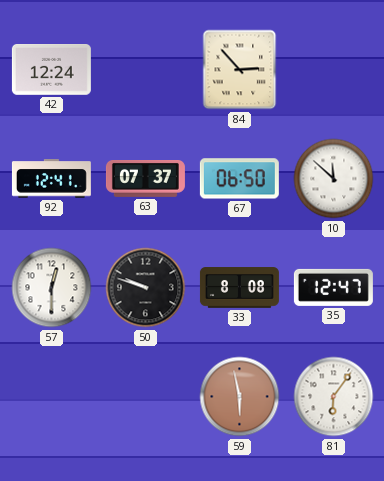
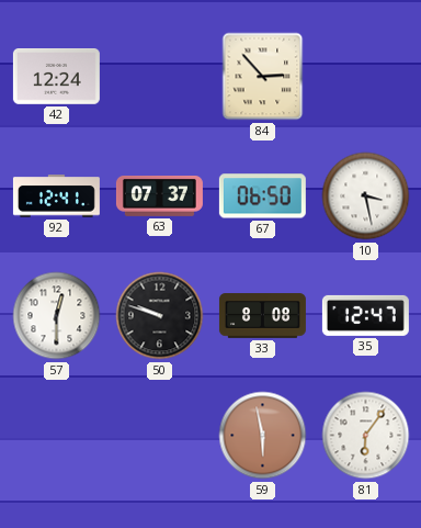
10: 11:52 -> 3:28
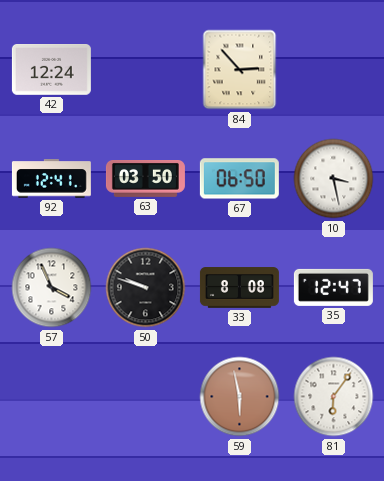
63: 07:37 -> 03:50
57: 12:30 -> 3:56
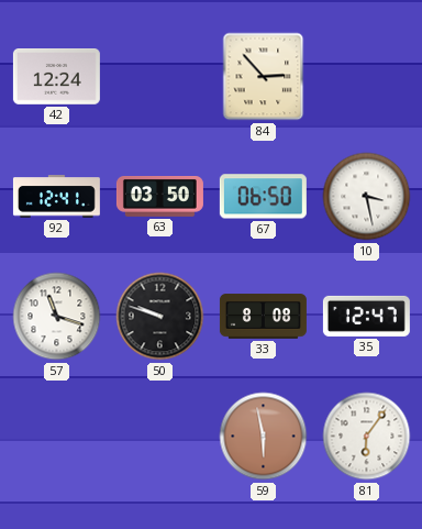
57: 3:56 -> 11:18
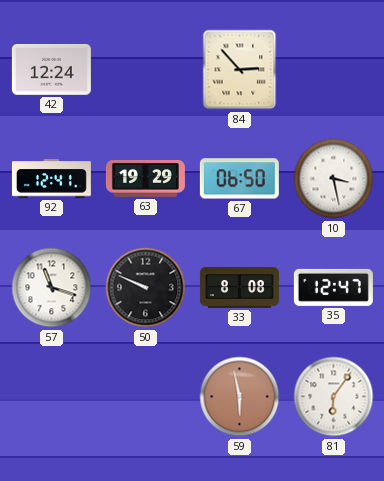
63: 03:50 -> 19:29
50: 9:48 -> 9:49
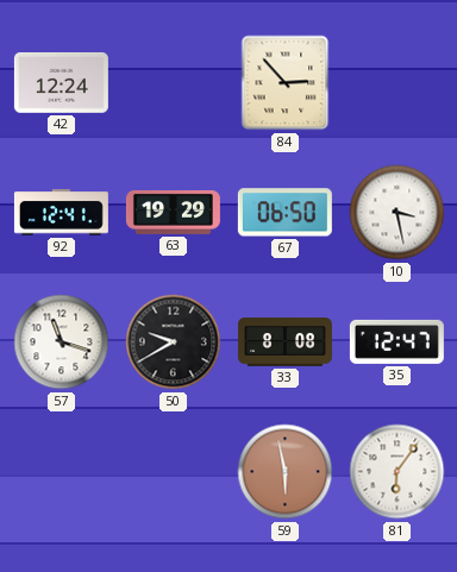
50: 9:49 -> 9:40
